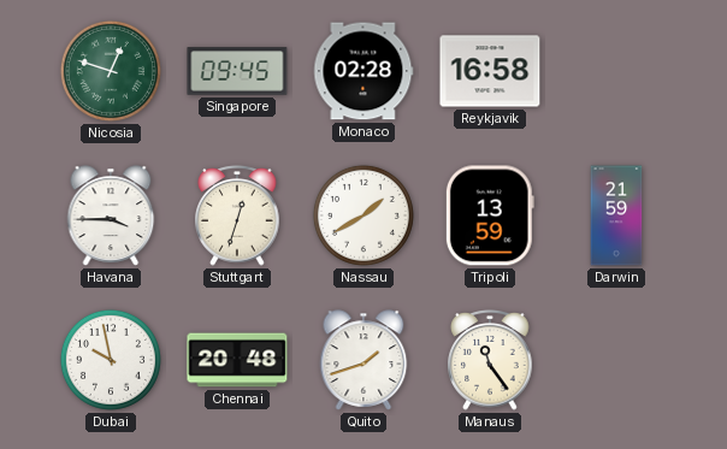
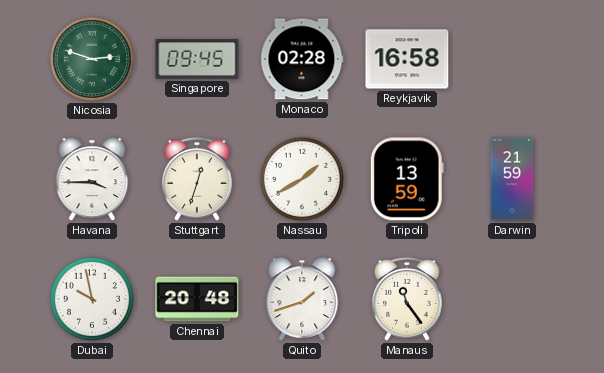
Nicosia: 12:48 -> 2:48
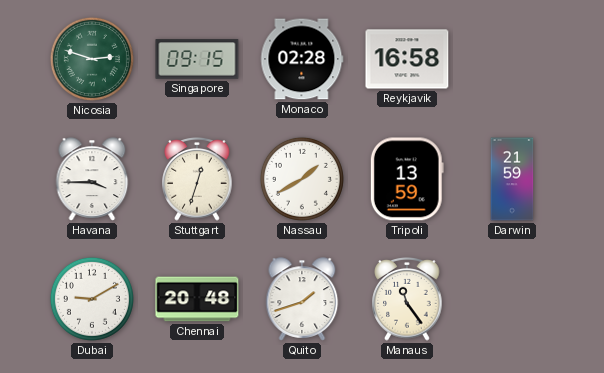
Singapore: 09:45 -> 09:15
Dubai: 9:58 -> 9:10
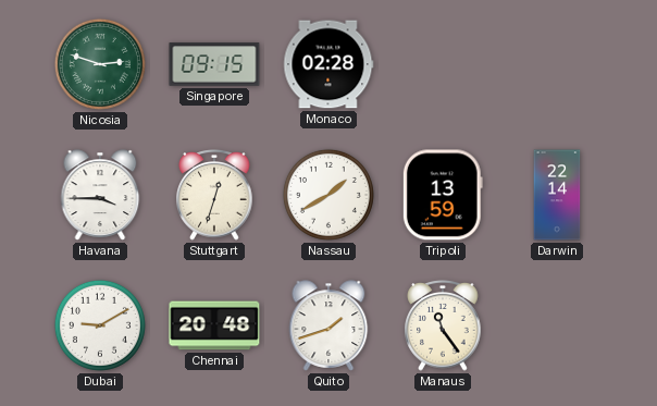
Reykjavik: 16:58 -> none
Darwin: 21:59 -> 22:14
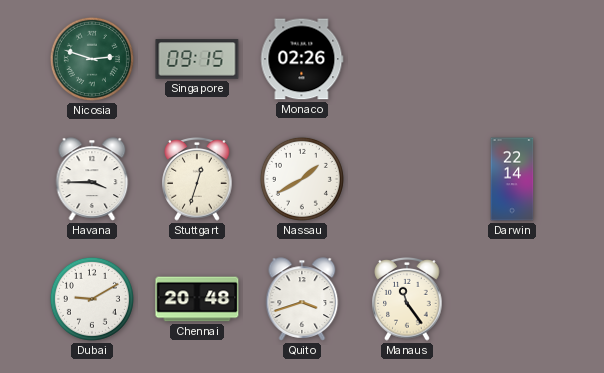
Monaco: 02:28 -> 02:26
Tripoli: 13:59 -> none
Quito: 1:42 -> 3:42
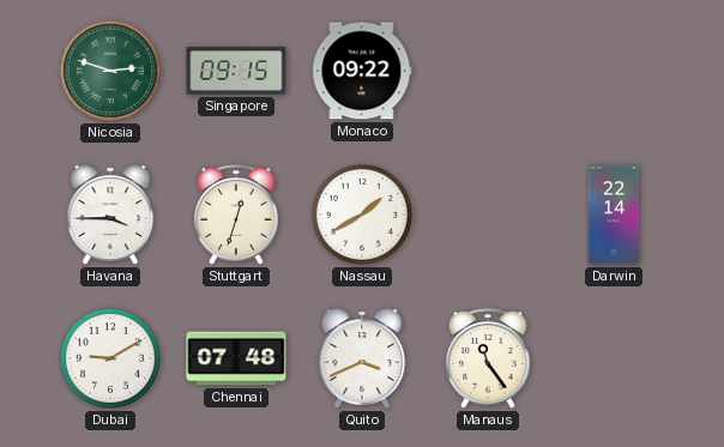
Monaco: 02:26 -> 09:22
Chennai: 20:48 -> 07:48
Quito: 3:42 -> 3:41
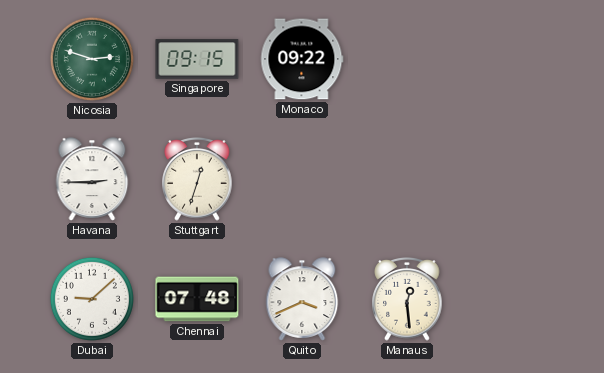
Havana: 3:45 -> 2:45
Nassau: 1:40 -> none
Darwin: 22:14 -> none
Dubai: 9:10 -> 9:08
Manaus: 11:24 -> 12:29
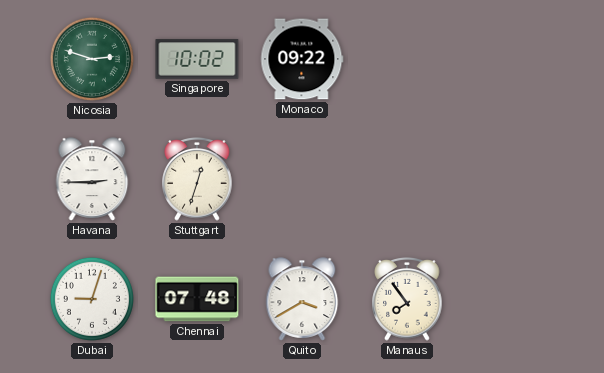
Singapore: 09:15 -> 10:02
Dubai: 9:08 -> 9:03
Quito: 3:41 -> 3:40
Manaus: 12:29 -> 7:54
